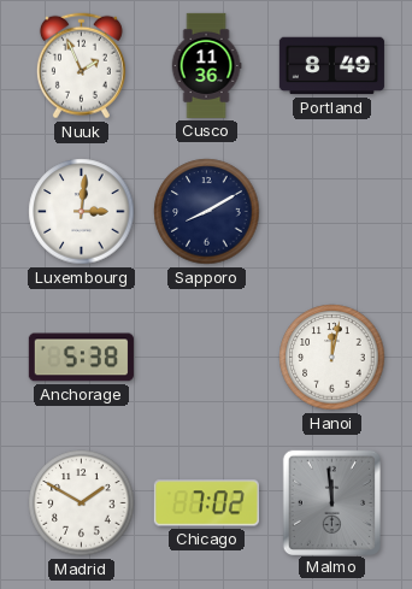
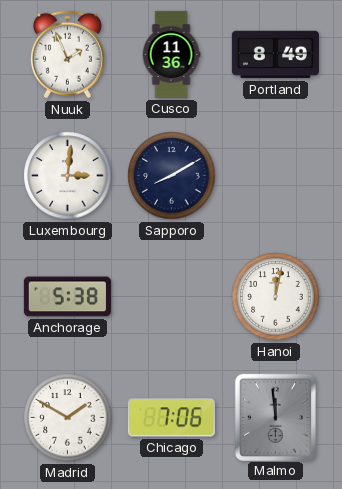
Chicago: 7:02 -> 7:06
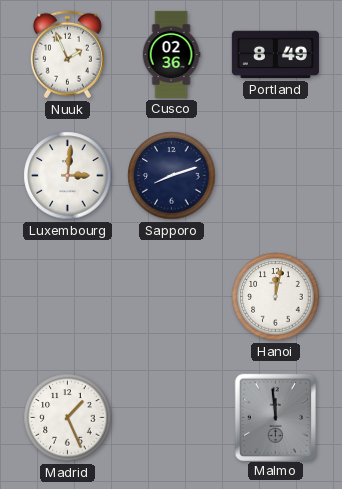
Cusco: 11:36 -> 02:36
Sapporo: 8:10 -> 8:12
Anchorage: 5:38 -> none
Madrid: 1:50 -> 1:26
Chicago: 7:06 -> none
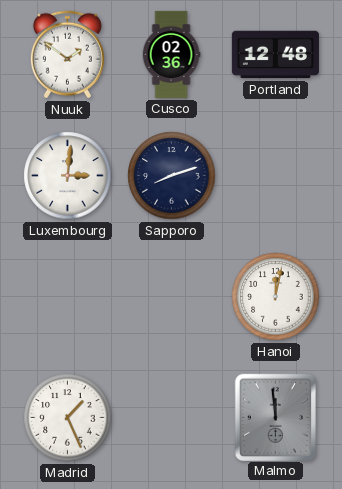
Nuuk: 1:56 -> 1:51
Portland: 8:49 -> 12:48
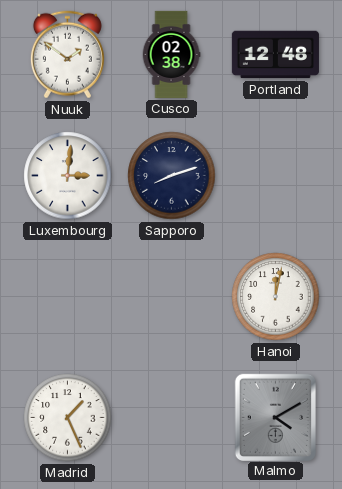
Cusco: 02:36 -> 02:38
Malmo: 11:59 -> 4:10
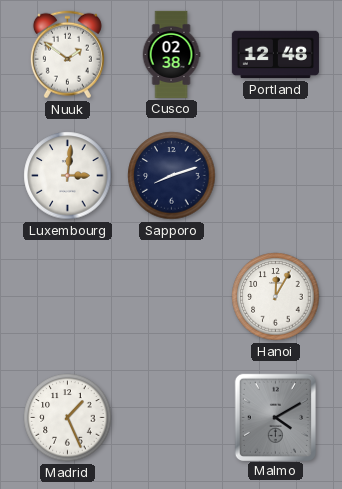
Hanoi: 12:02 -> 12:05
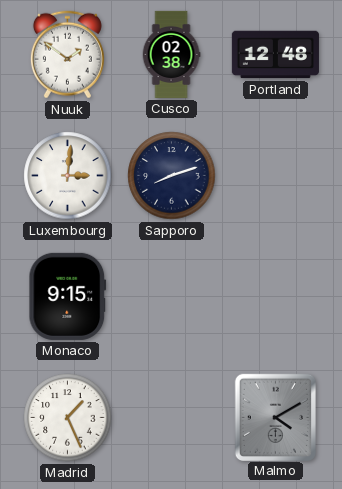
Monaco: none -> 9:15
Hanoi: 12:05 -> none
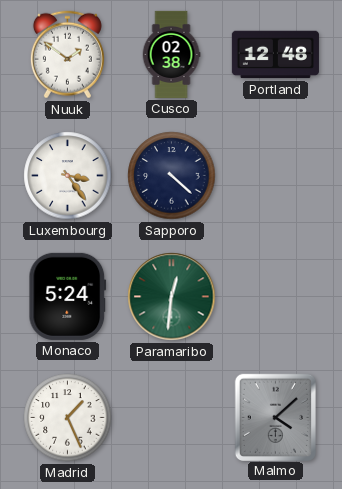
Luxembourg: 3:01 -> 3:24
Sapporo: 8:12 -> 4:22
Monaco: 9:15 -> 5:24
Paramaribo: none -> 12:31
Malmo: 4:10 -> 4:08
